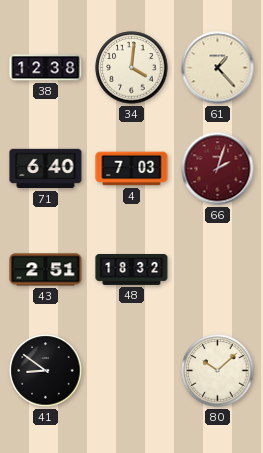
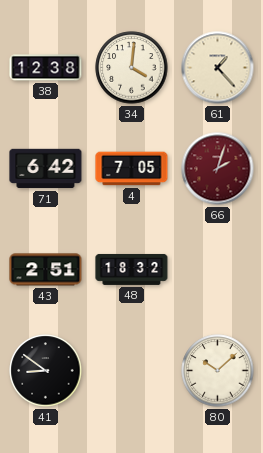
71: 6:40 -> 6:42
4: 7:03 -> 7:05
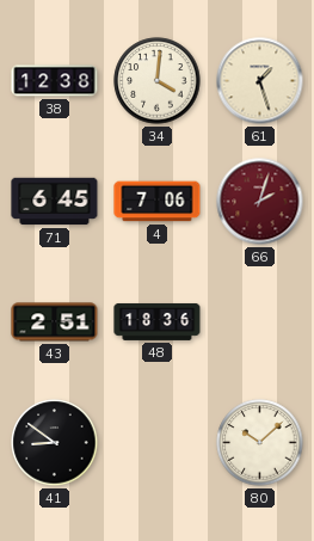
61: 1:23 -> 1:27
71: 6:42 -> 6:45
4: 7:05 -> 7:06
48: 18:32 -> 18:36
